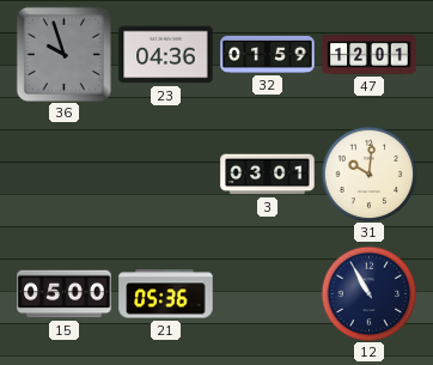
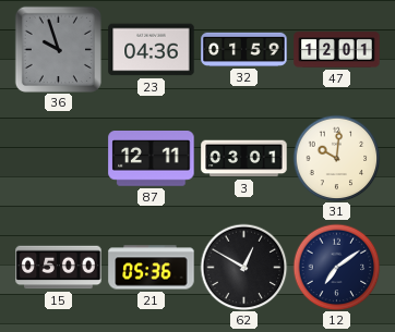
87: none -> 12:11
62: none -> 12:50
12: 10:55 -> 7:09
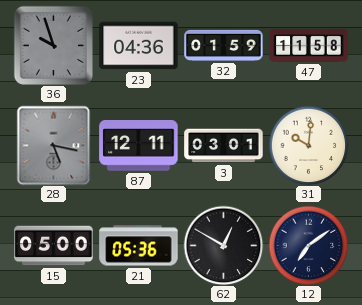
47: 12:01 -> 11:58
28: none -> 5:17
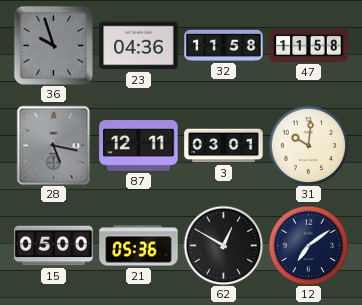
32: 01:59 -> 11:58
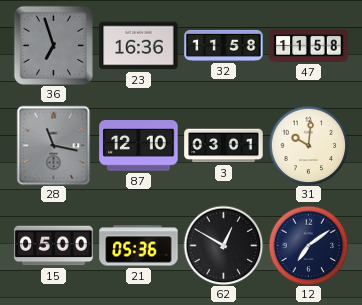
36: 9:57 -> 6:57
23: 04:36 -> 16:36
28: 5:17 -> 11:17
87: 12:11 -> 12:10
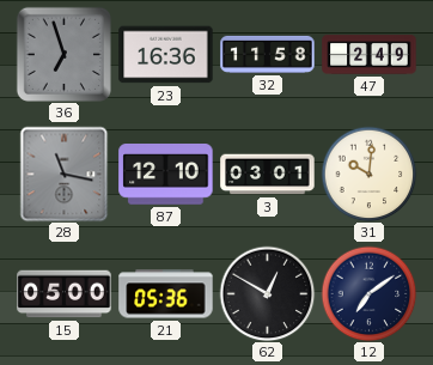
47: 11:58 -> 2:49
